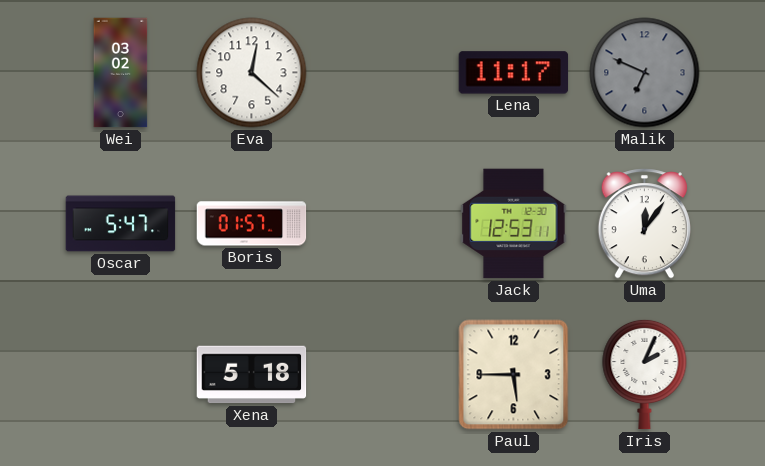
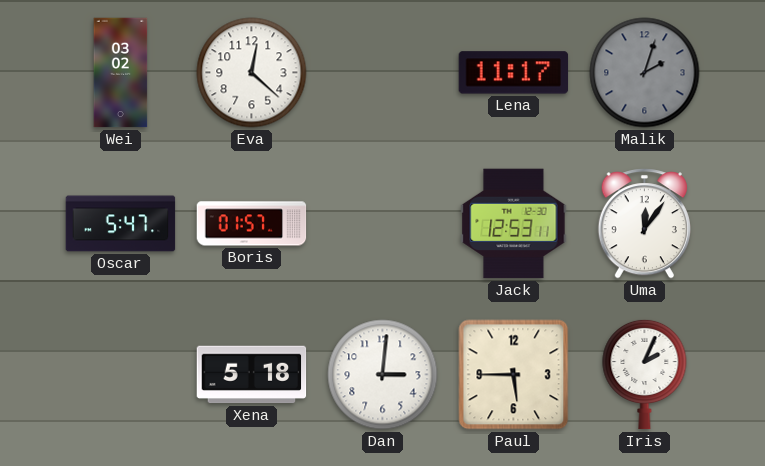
Malik: 6:49 -> 2:03
Dan: none -> 3:01
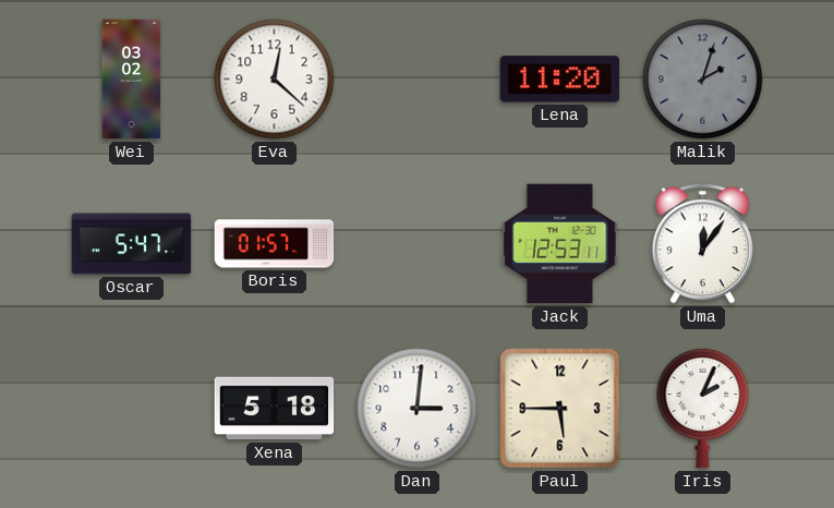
Lena: 11:17 -> 11:20
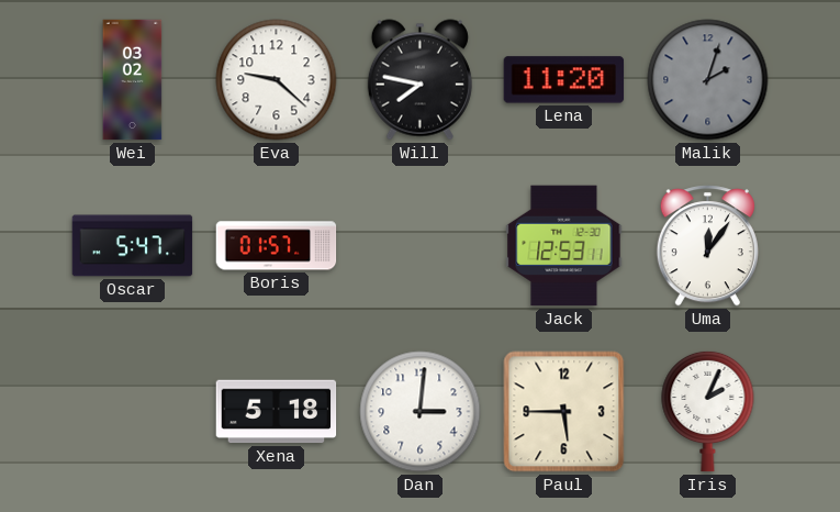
Eva: 12:22 -> 9:22
Will: none -> 7:47
